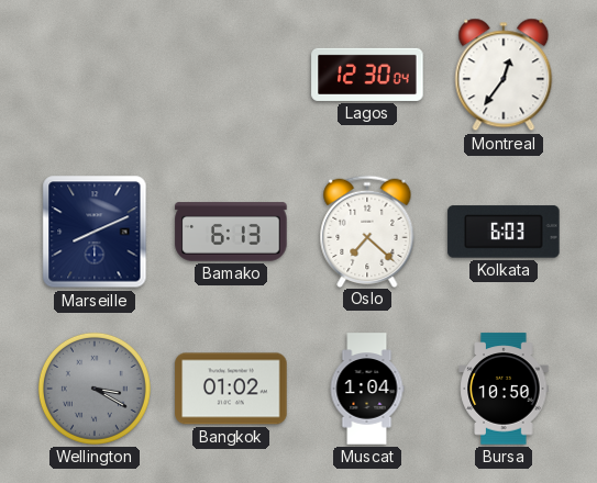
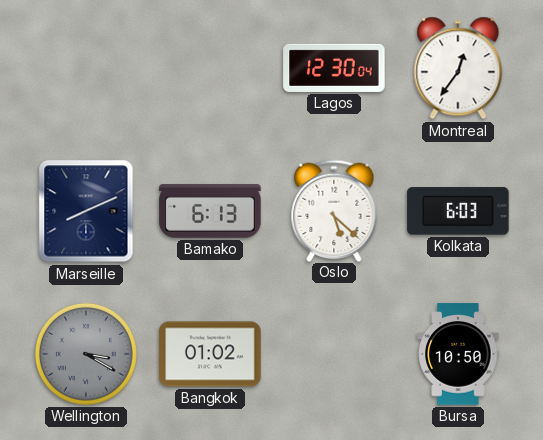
Oslo: 7:22 -> 5:22
Muscat: 1:04 -> none
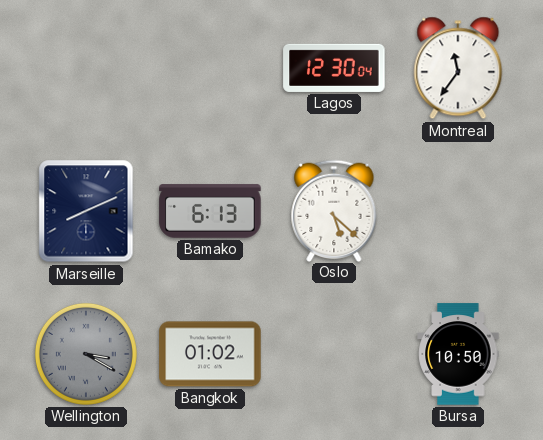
Montreal: 12:36 -> 11:36
Kolkata: 6:03 -> none
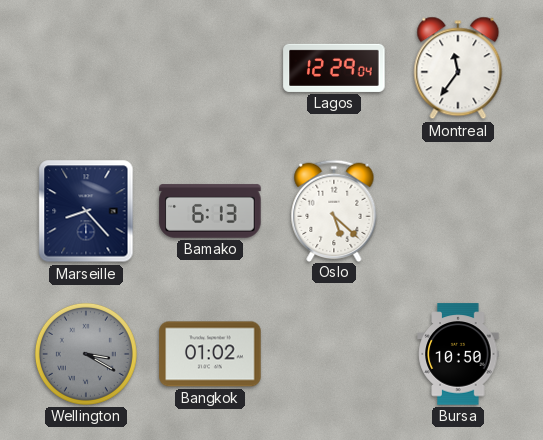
Lagos: 12:30 -> 12:29
Marseille: 8:11 -> 8:23
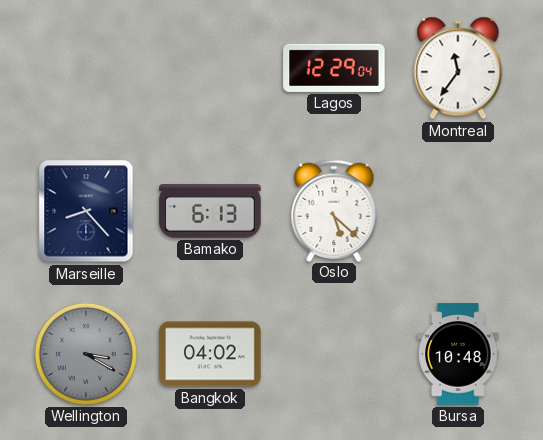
Bangkok: 01:02 -> 04:02
Bursa: 10:50 -> 10:48
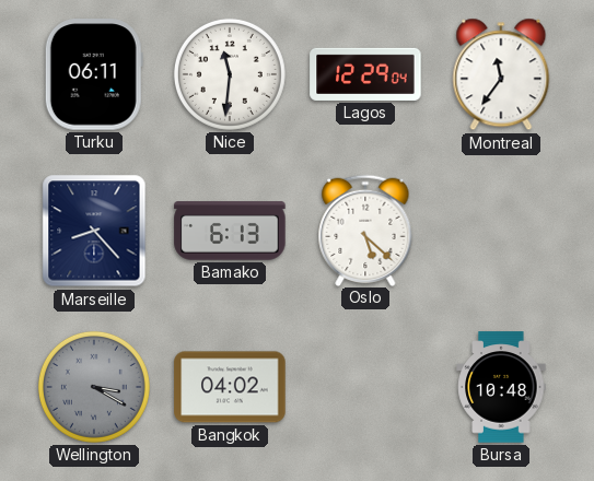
Turku: none -> 06:11
Nice: none -> 11:31
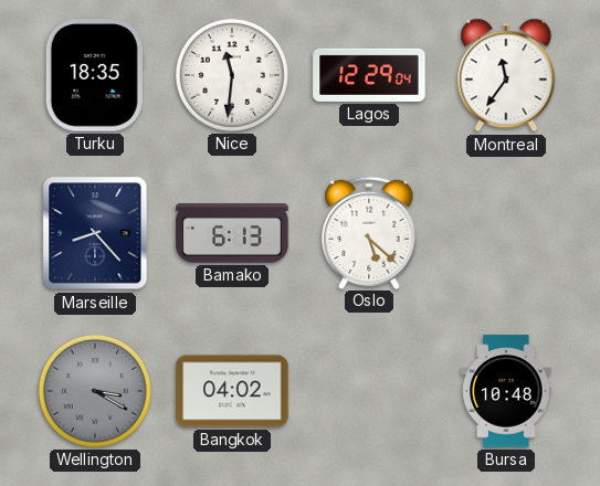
Turku: 06:11 -> 18:35
